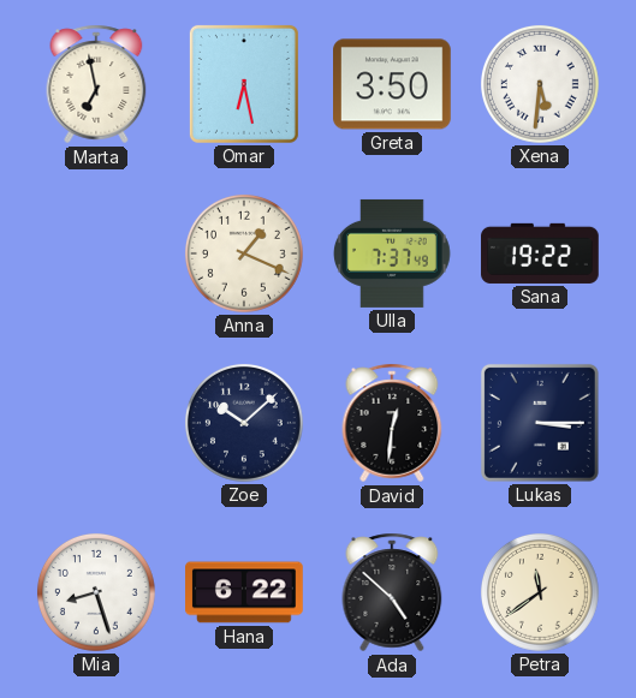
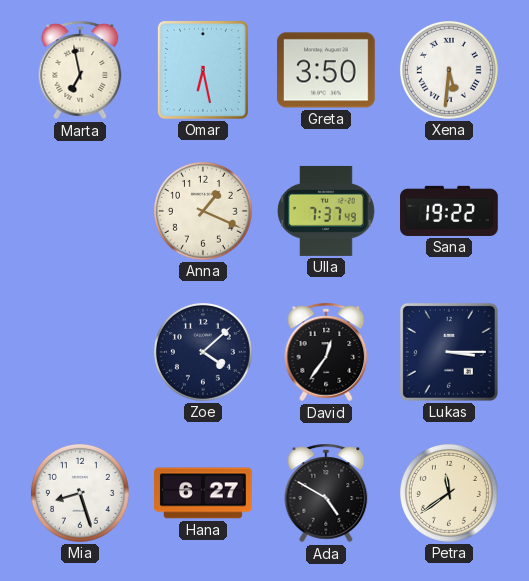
Zoe: 10:08 -> 4:08
David: 12:31 -> 12:36
Hana: 6:22 -> 6:27
Ada: 4:52 -> 4:50
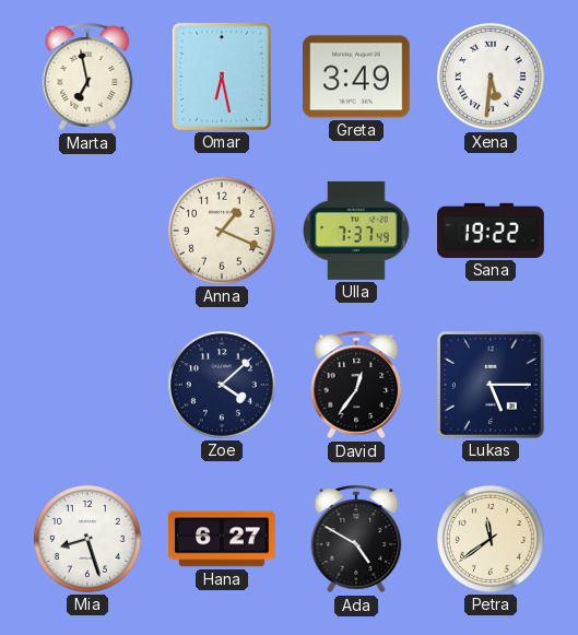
Greta: 3:50 -> 3:49
Lukas: 3:15 -> 5:15
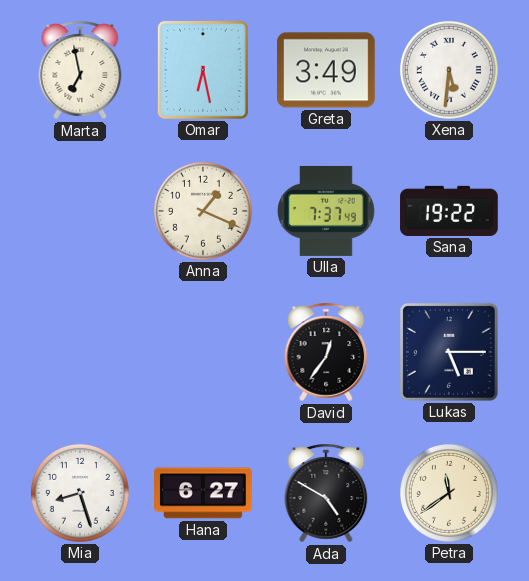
Zoe: 4:08 -> none
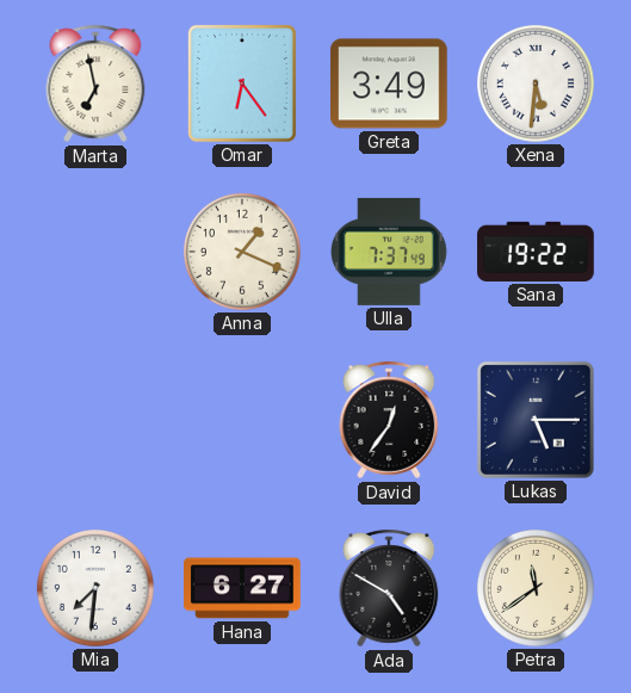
Omar: 6:28 -> 6:24
Mia: 8:27 -> 7:31
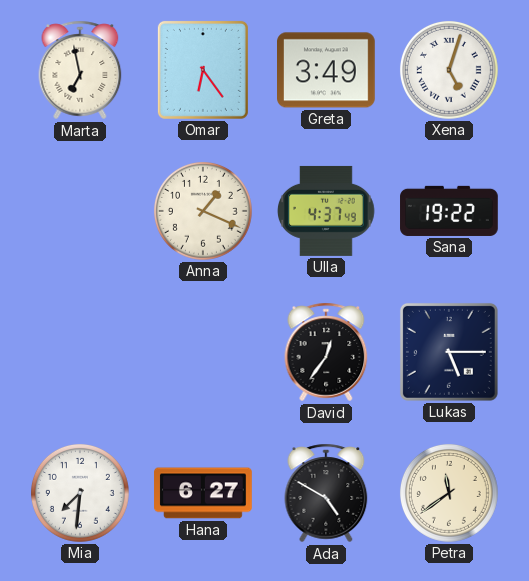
Xena: 5:31 -> 5:03
Ulla: 7:37 -> 4:37
